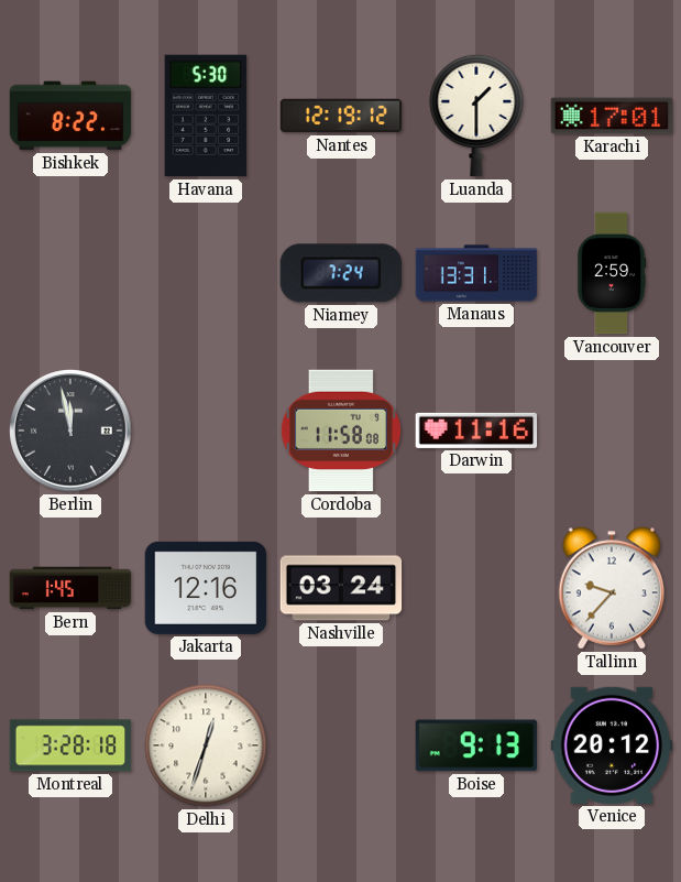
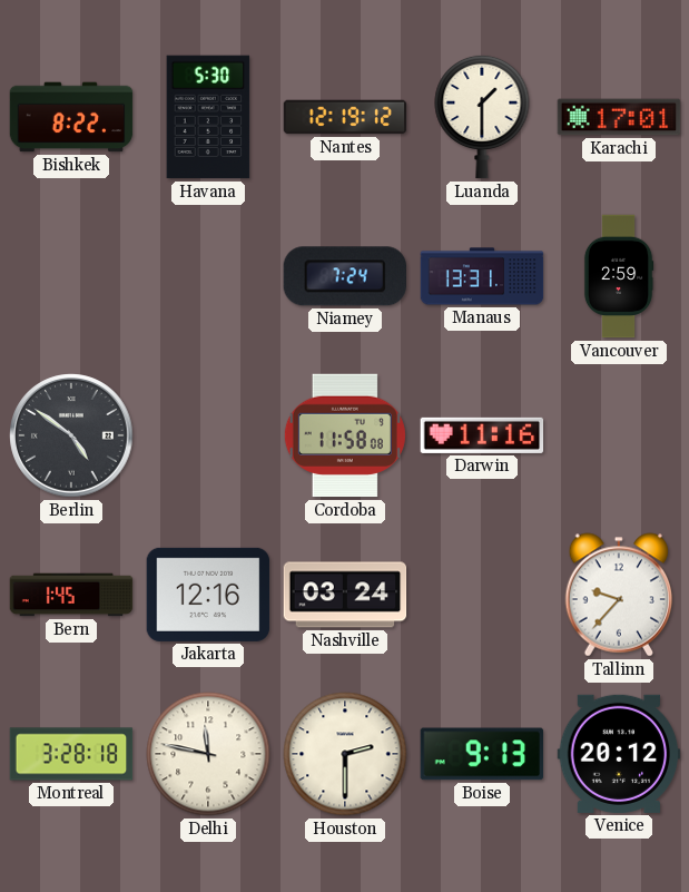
Berlin: 11:58 -> 4:51
Delhi: 12:33 -> 11:47
Houston: none -> 2:30
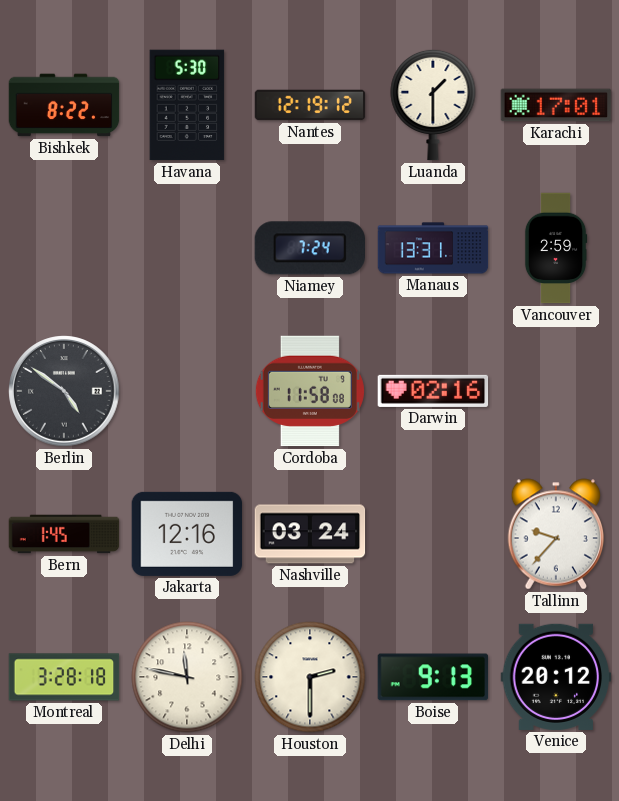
Darwin: 11:16 -> 02:16
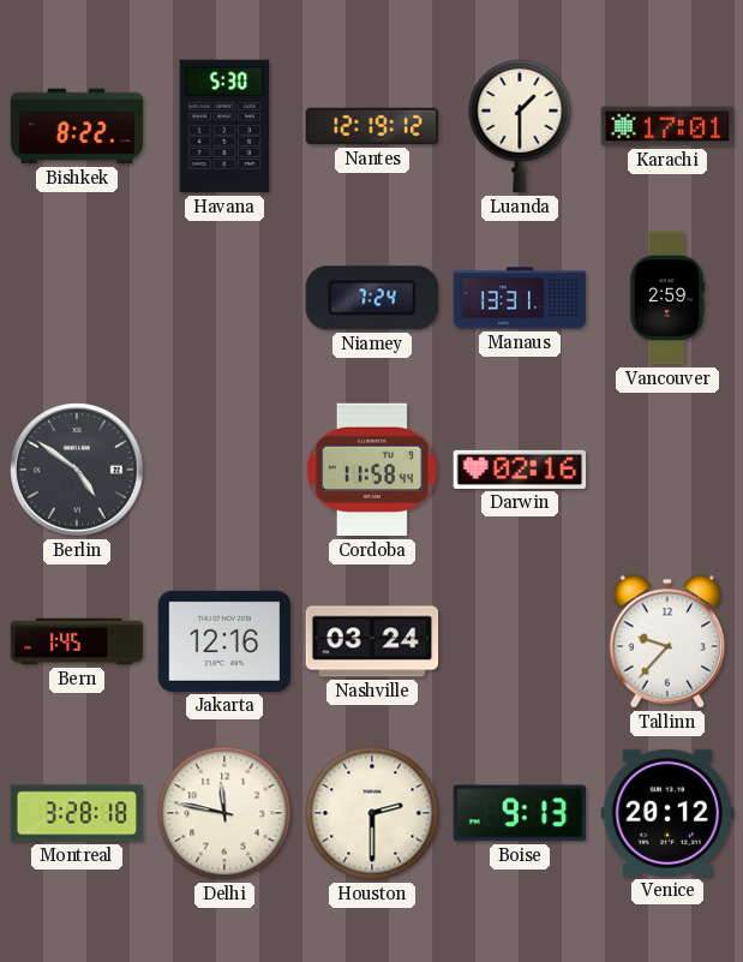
Cordoba: 11:58:08 -> 11:58:44
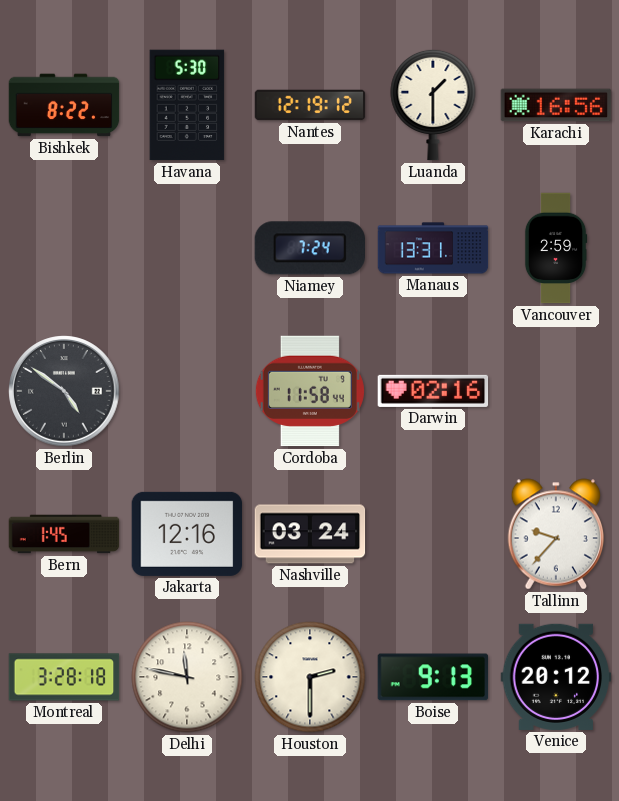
Karachi: 17:01 -> 16:56
